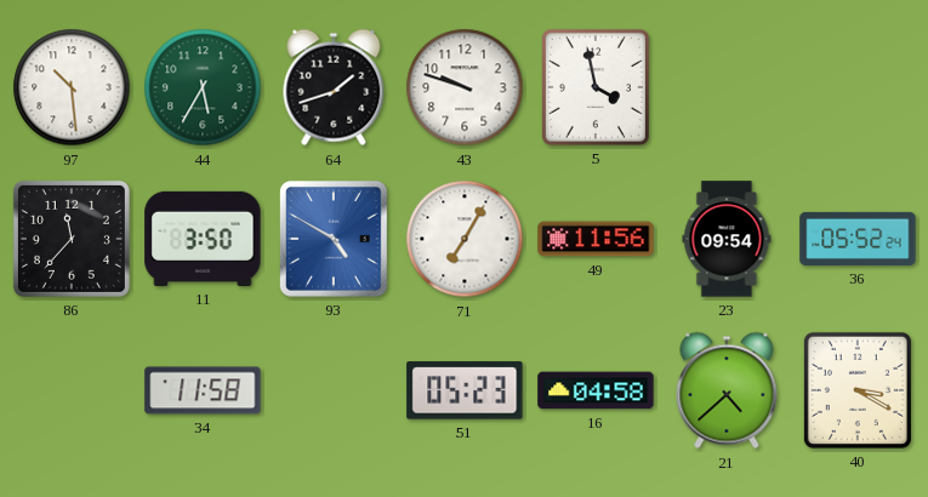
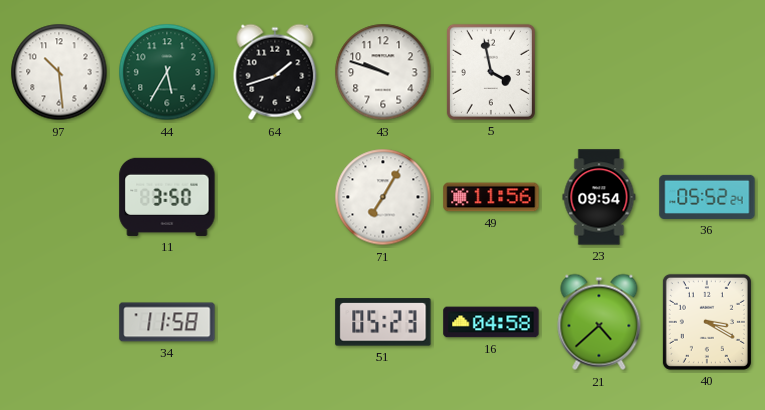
86: 11:37 -> none
93: 4:50 -> none
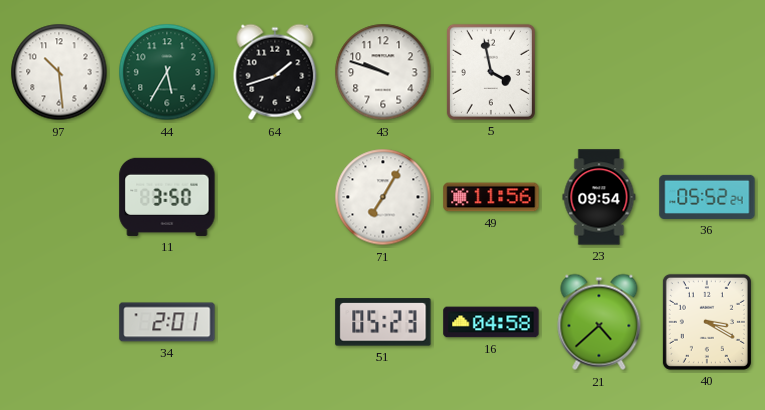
34: 11:58 -> 2:01
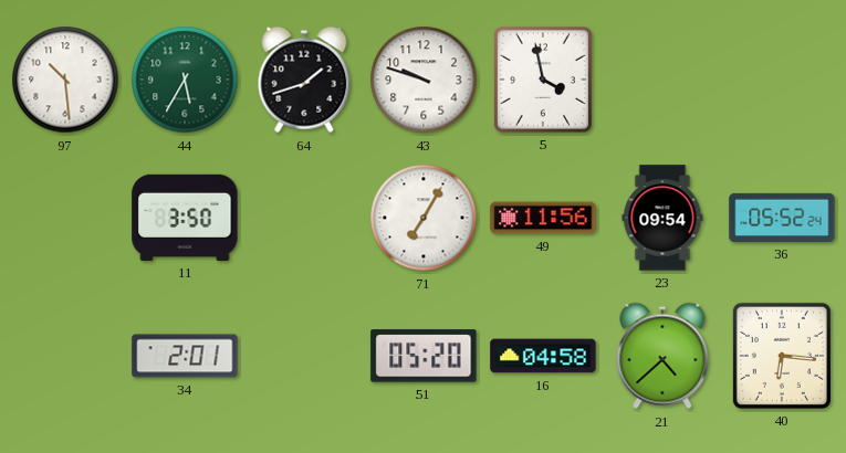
51: 05:23 -> 05:20
40: 3:20 -> 6:16
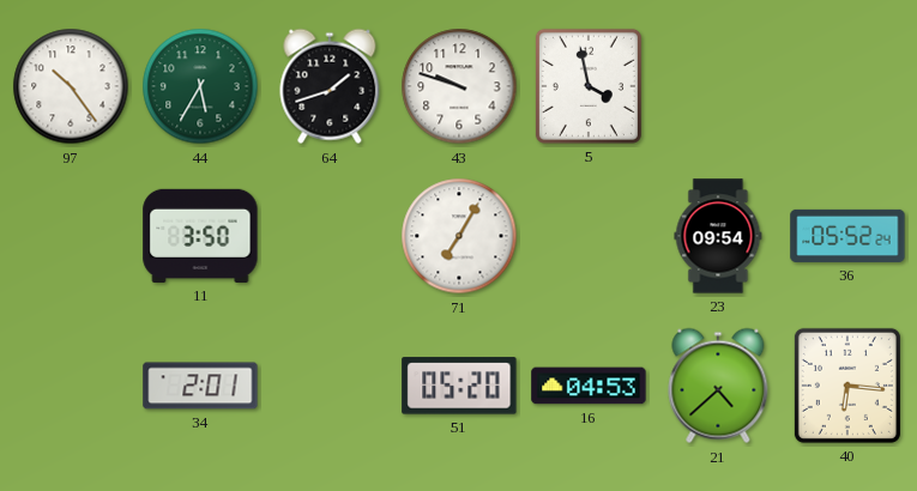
97: 10:29 -> 10:24
49: 11:56 -> none
16: 04:58 -> 04:53
